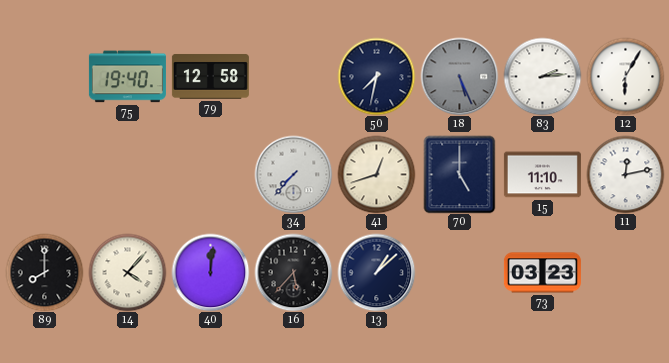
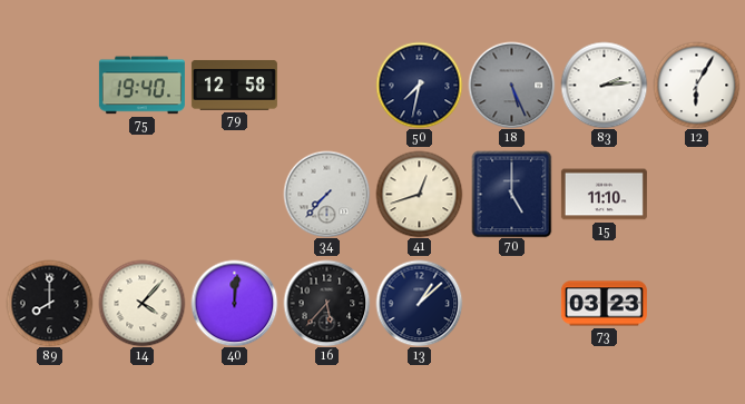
11: 12:13 -> none
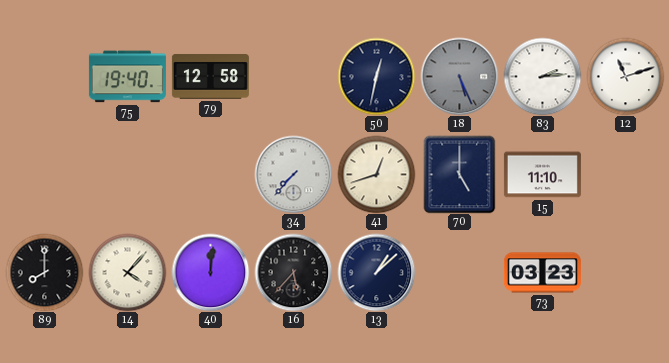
50: 7:32 -> 12:32
12: 6:05 -> 11:12
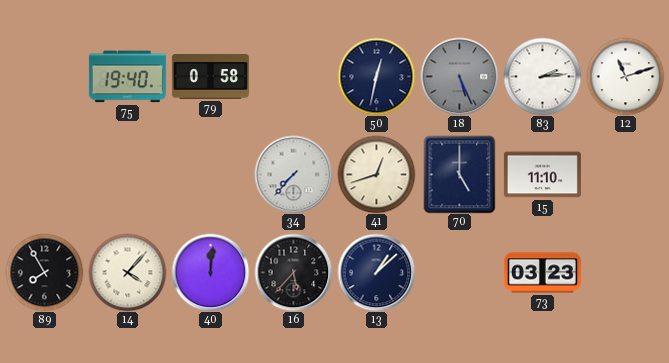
79: 12:58 -> 0:58
89: 8:00 -> 7:55
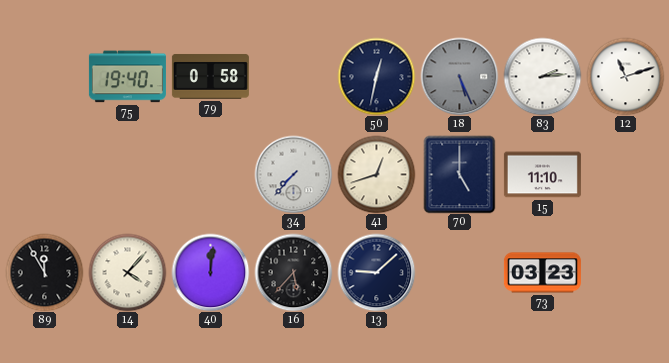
89: 7:55 -> 11:55
13: 1:08 -> 9:08
